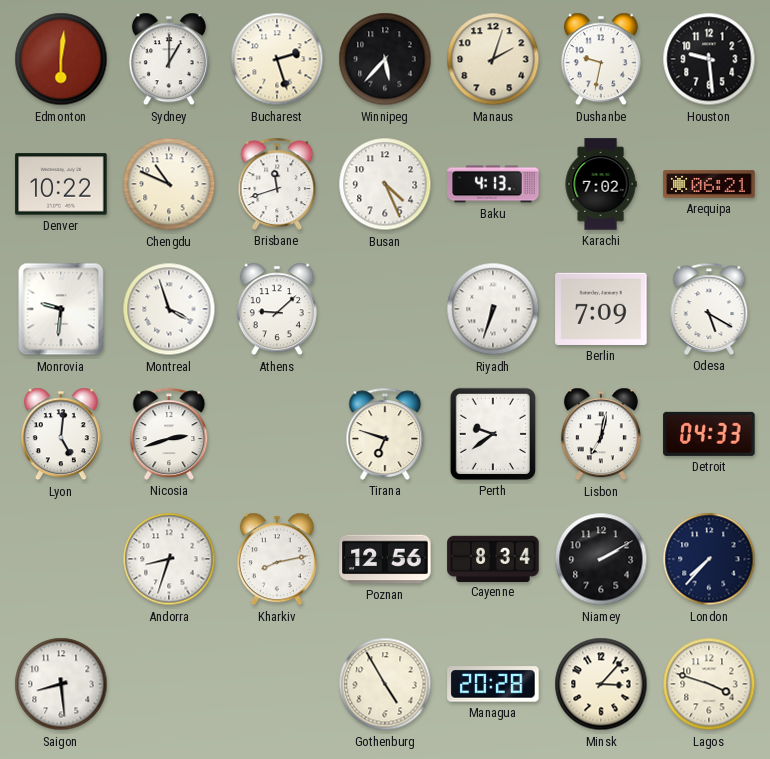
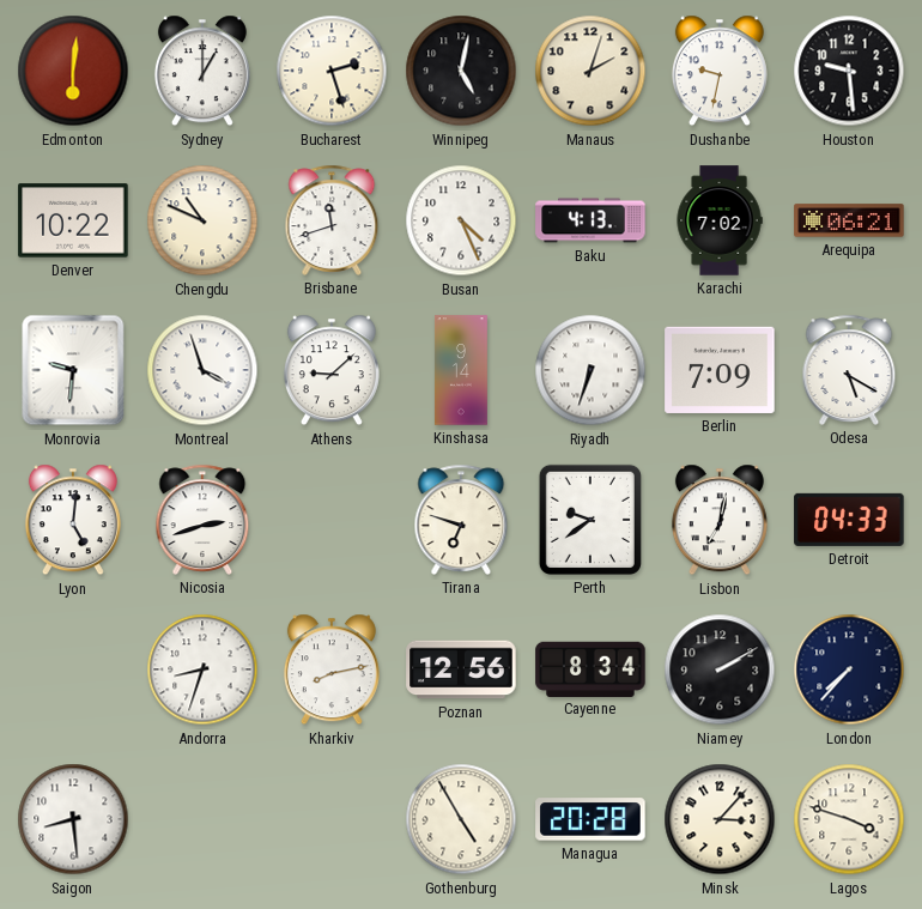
Winnipeg: 5:37 -> 5:02
Kinshasa: none -> 9:14
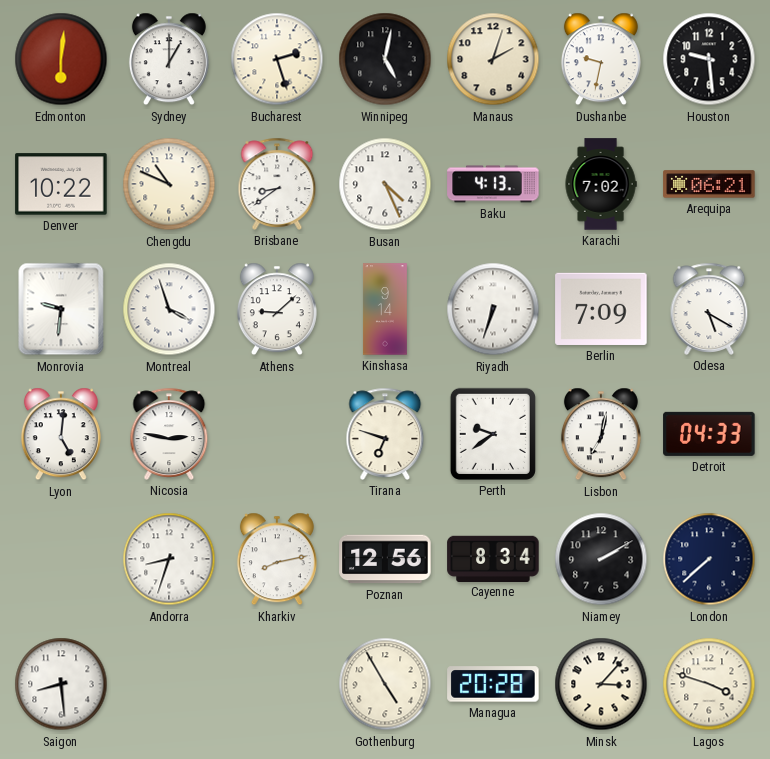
Brisbane: 11:42 -> 8:39
Nicosia: 2:42 -> 2:47
London: 7:37 -> 7:38
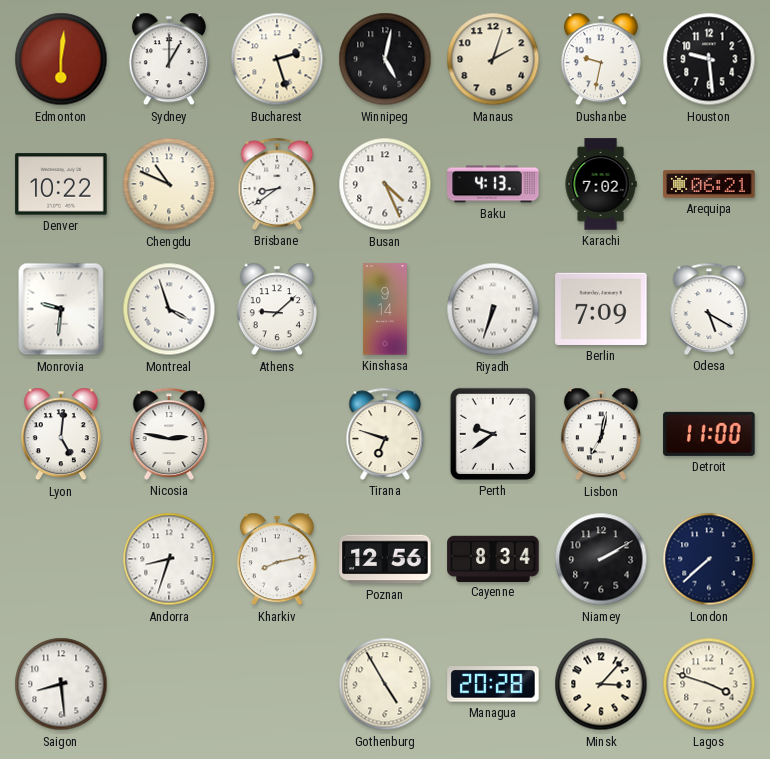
Detroit: 04:33 -> 11:00
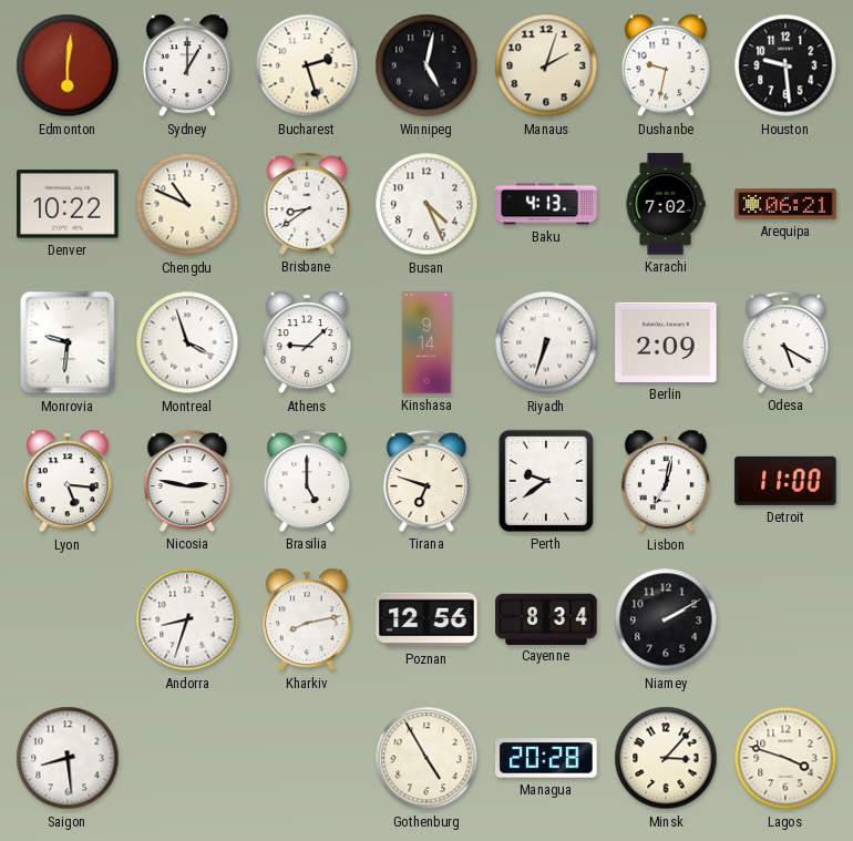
Berlin: 7:09 -> 2:09
Lyon: 5:01 -> 5:16
Brasilia: none -> 5:00
London: 7:38 -> none
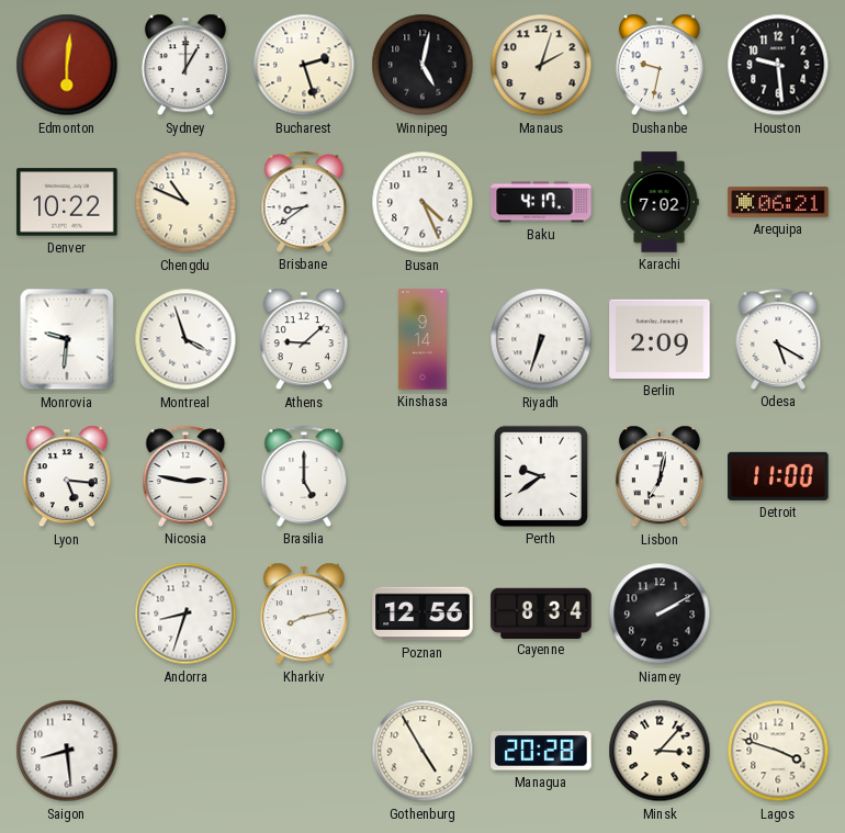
Baku: 4:13 -> 4:17
Tirana: 6:48 -> none
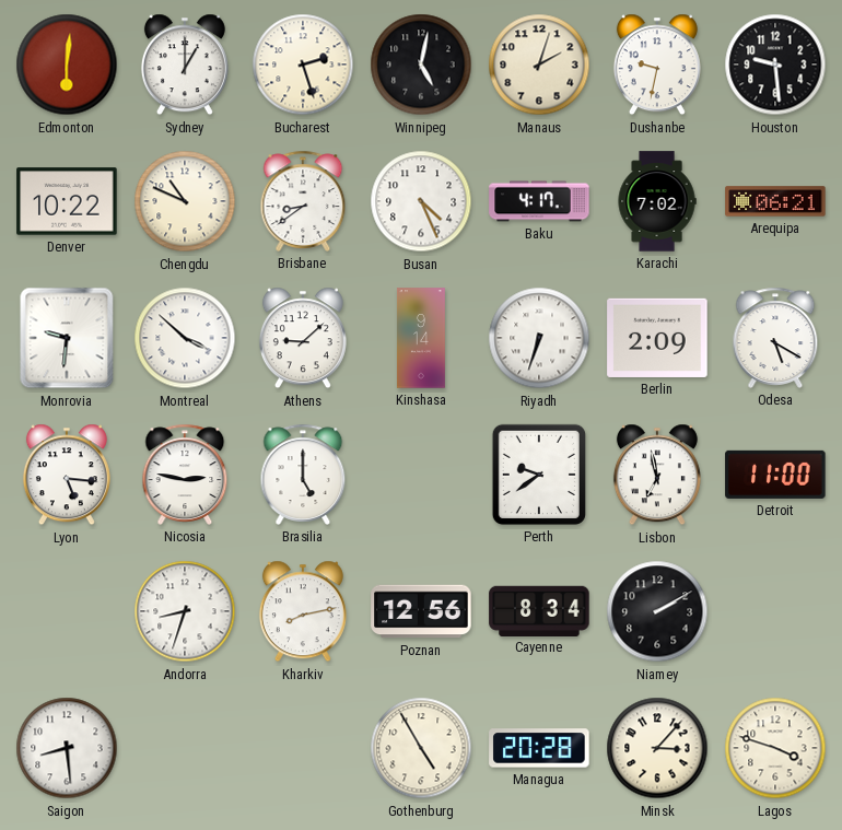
Montreal: 3:57 -> 3:52
Lisbon: 7:02 -> 6:58
